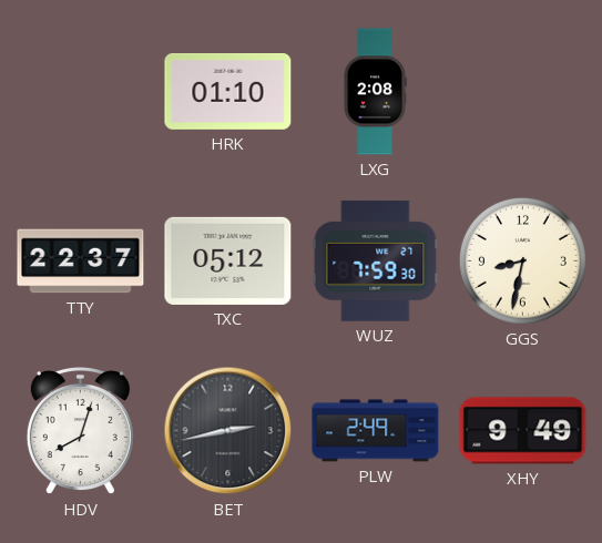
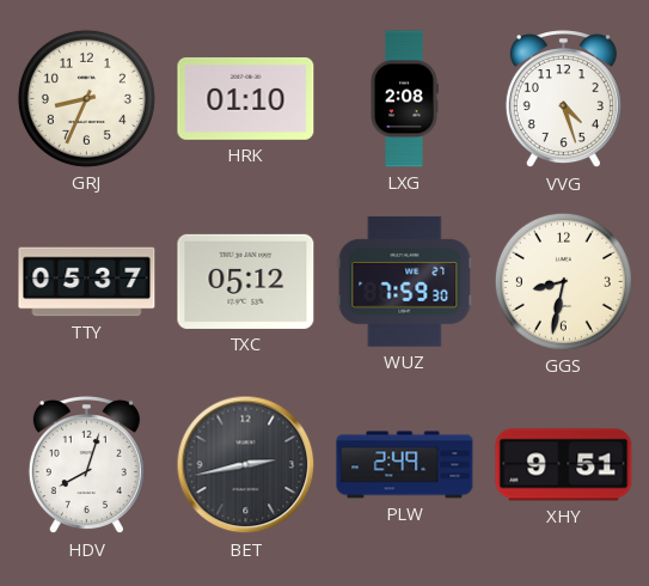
GRJ: none -> 8:34
VVG: none -> 4:27
TTY: 22:37 -> 05:37
XHY: 9:49 -> 9:51
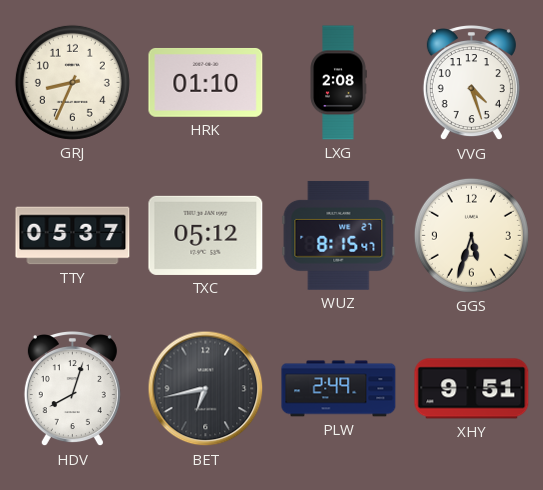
WUZ: 7:59 -> 8:15
GGS: 8:32 -> 5:33
BET: 2:43 -> 6:43
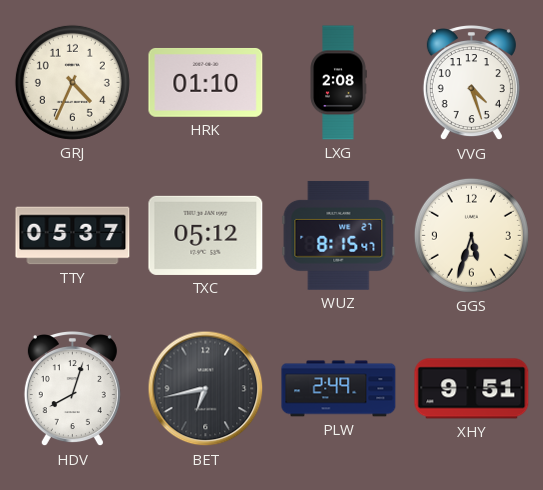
GRJ: 8:34 -> 4:34
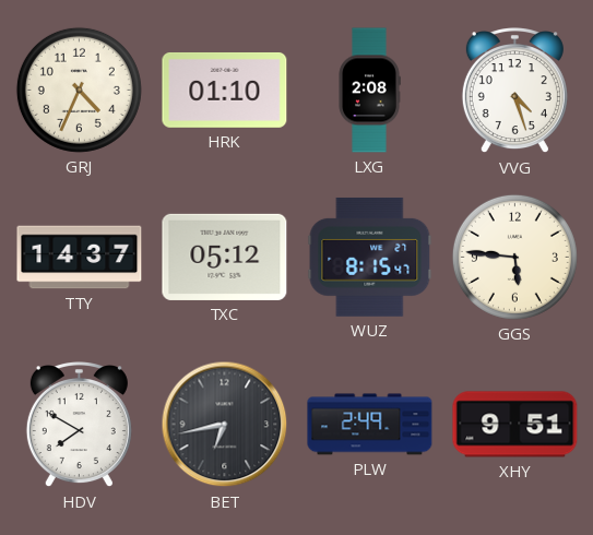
TTY: 05:37 -> 14:37
GGS: 5:33 -> 5:46
HDV: 8:03 -> 7:50
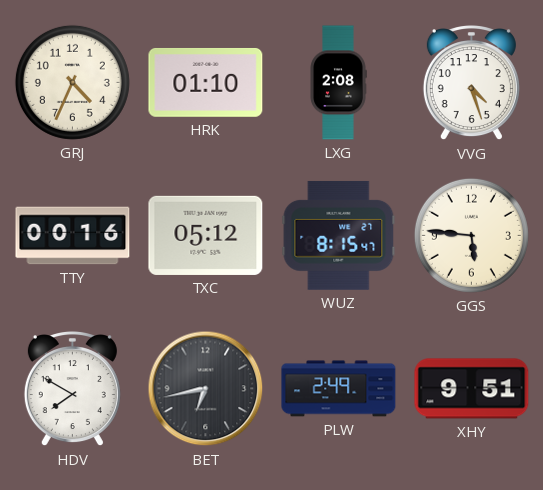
TTY: 14:37 -> 00:16
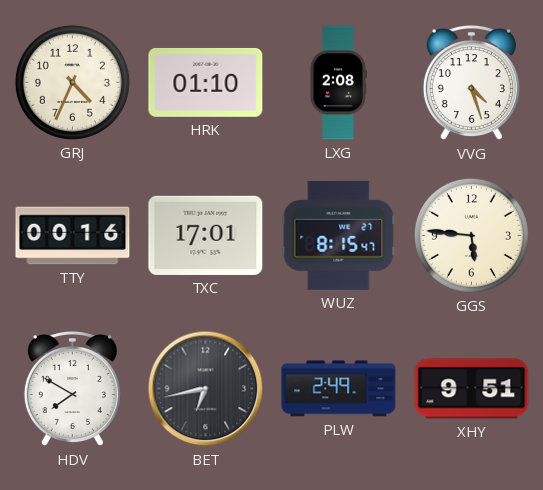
TXC: 05:12 -> 17:01
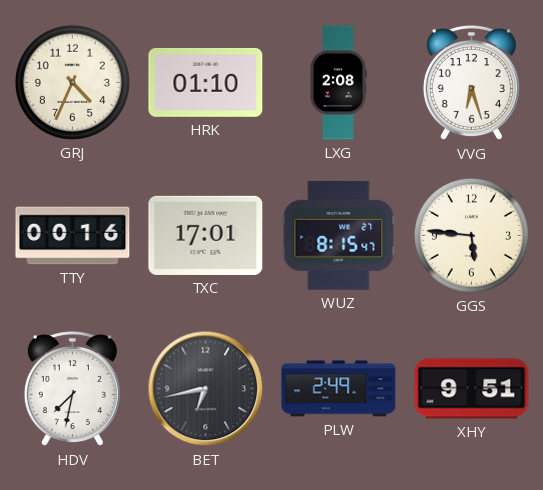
VVG: 4:27 -> 6:27
HDV: 7:50 -> 7:32
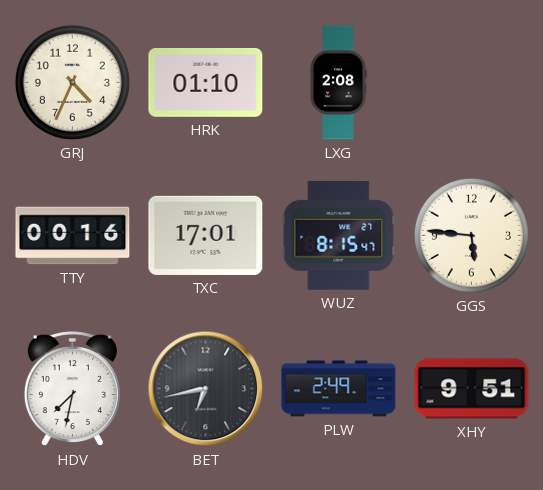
VVG: 6:27 -> none
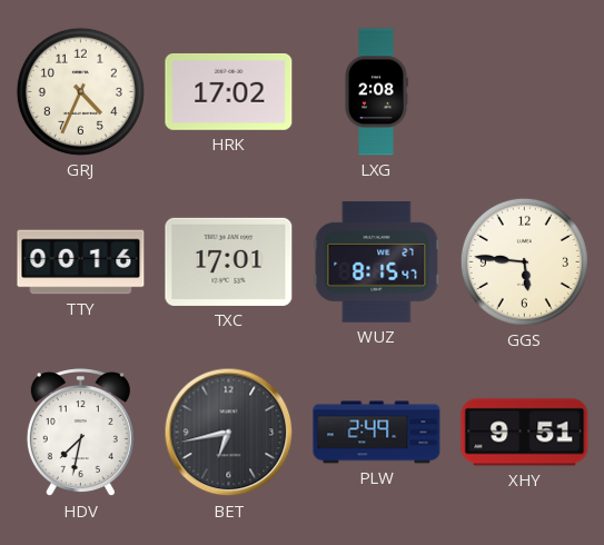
HRK: 01:10 -> 17:02
